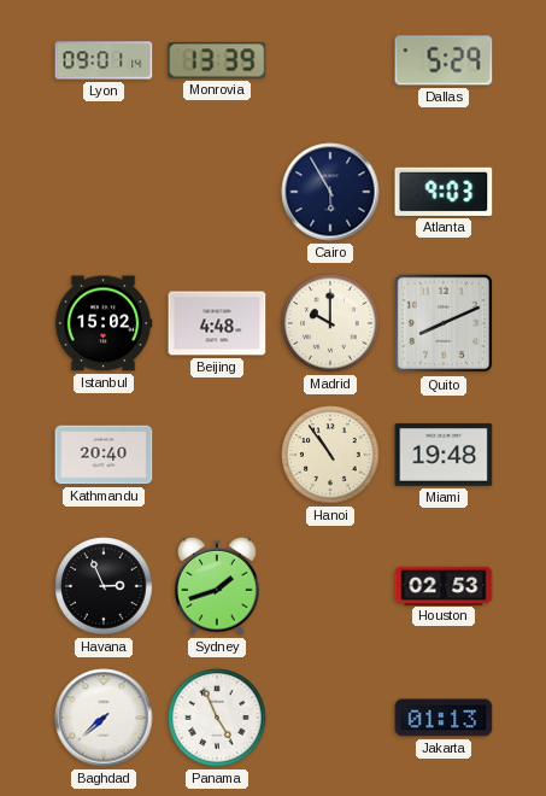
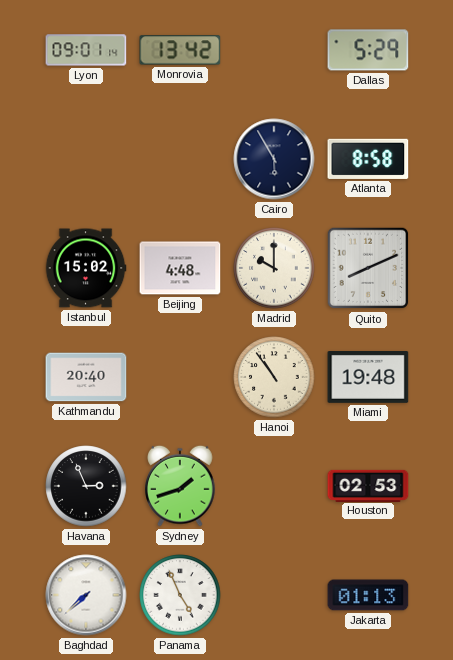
Monrovia: 13:39 -> 13:42
Atlanta: 9:03 -> 8:58
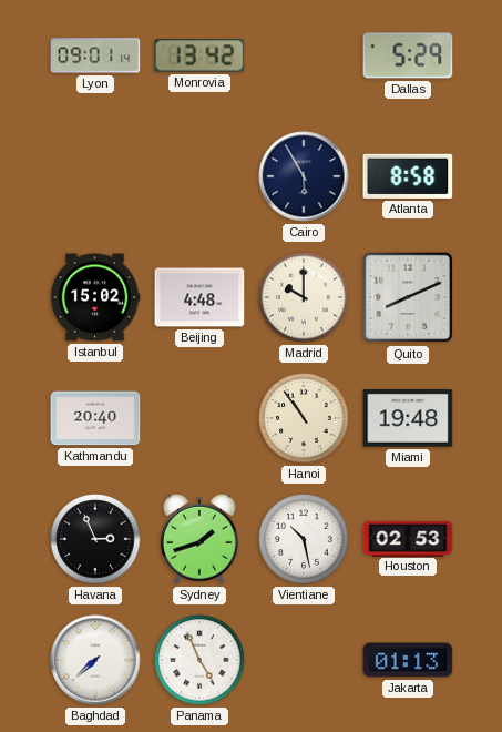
Vientiane: none -> 10:28
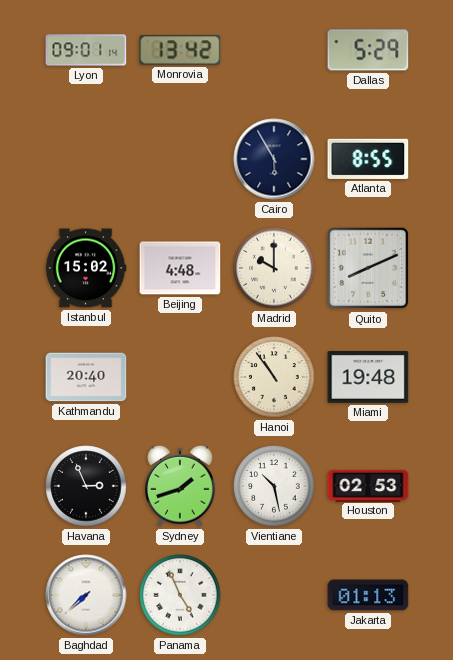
Atlanta: 8:58 -> 8:55
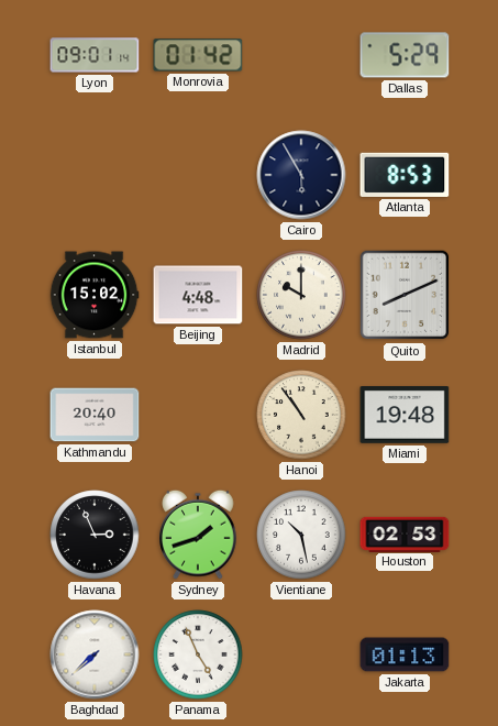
Monrovia: 13:42 -> 01:42
Atlanta: 8:55 -> 8:53
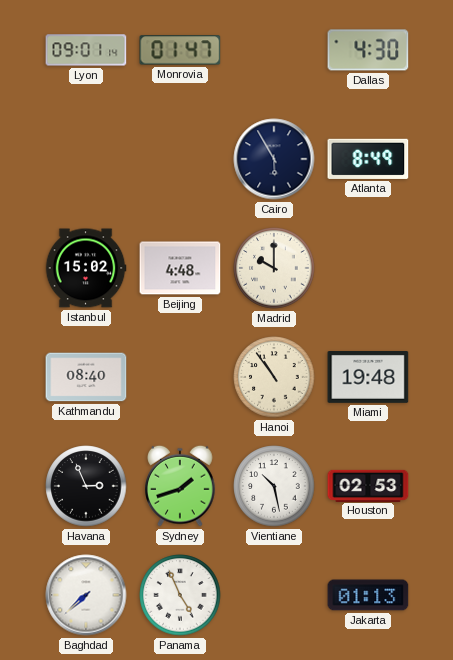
Monrovia: 01:42 -> 01:47
Dallas: 5:29 -> 4:30
Atlanta: 8:53 -> 8:49
Quito: 8:11 -> none
Kathmandu: 20:40 -> 08:40
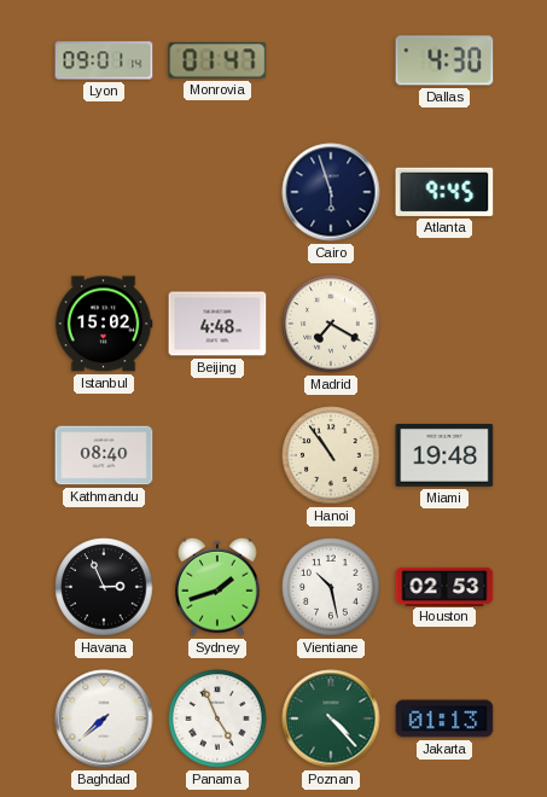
Cairo: 5:55 -> 5:57
Atlanta: 8:49 -> 9:45
Madrid: 10:00 -> 7:20
Poznan: none -> 4:23
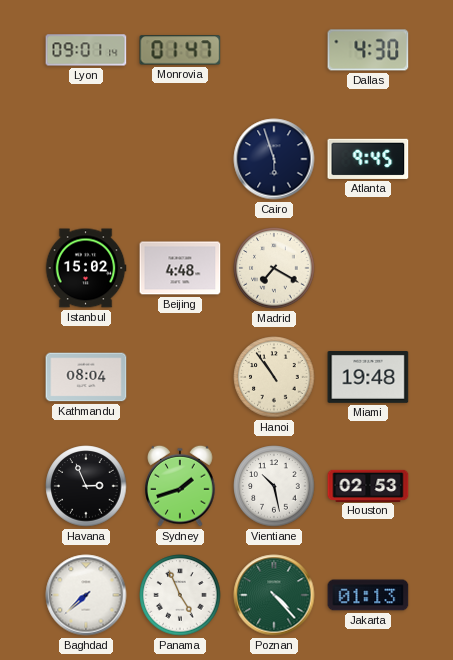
Kathmandu: 08:40 -> 08:04
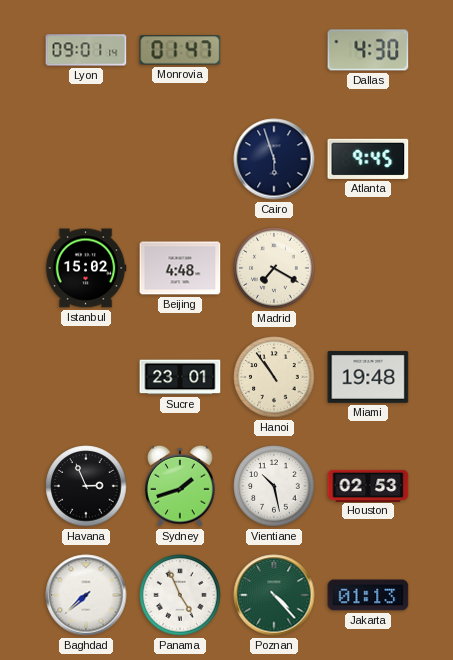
Kathmandu: 08:04 -> none
Sucre: none -> 23:01
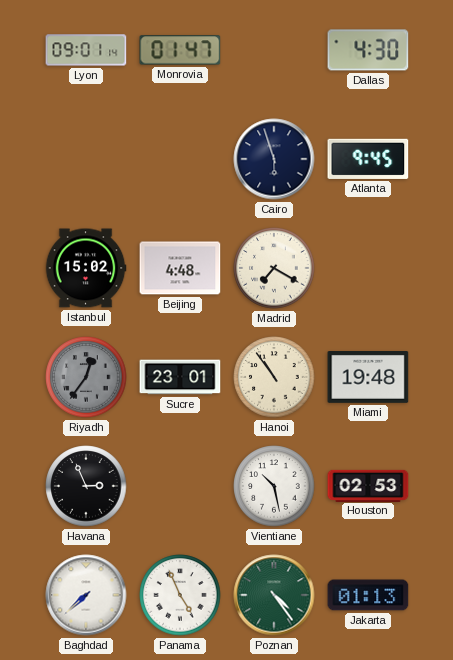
Riyadh: none -> 12:36
Sydney: 1:42 -> none
Poznan: 4:23 -> 4:24
